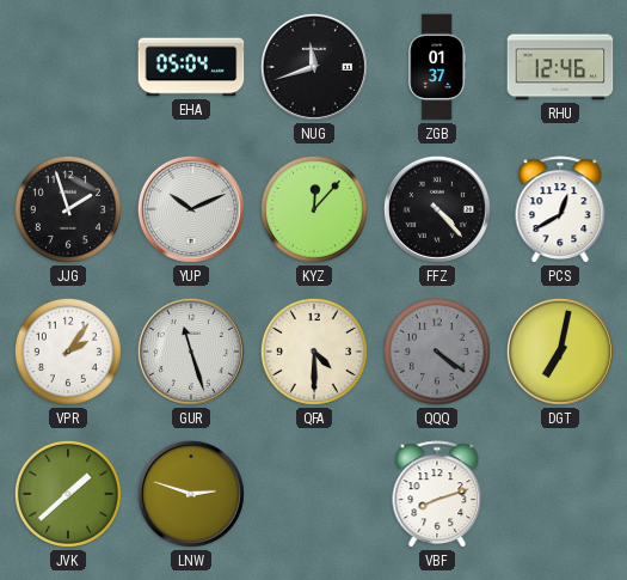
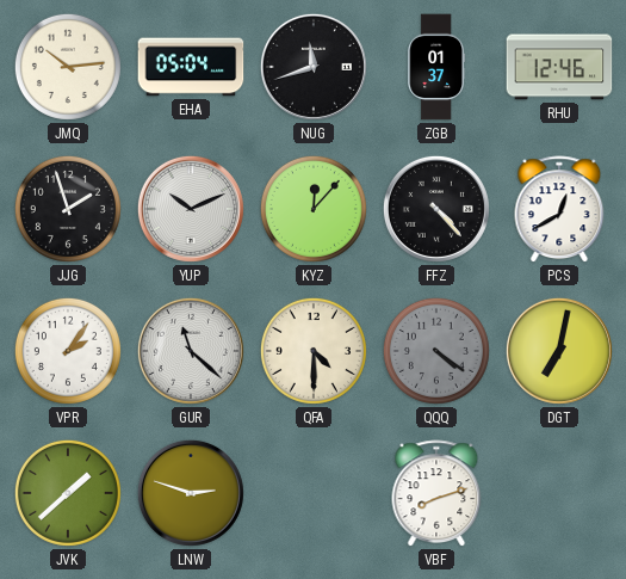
JMQ: none -> 10:14
GUR: 11:27 -> 11:22
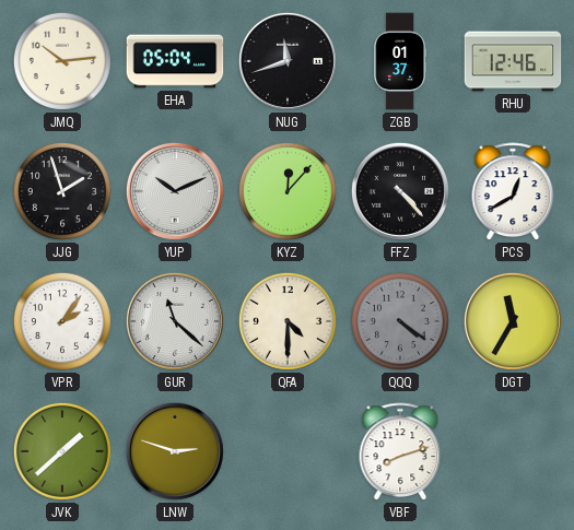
DGT: 7:02 -> 11:35
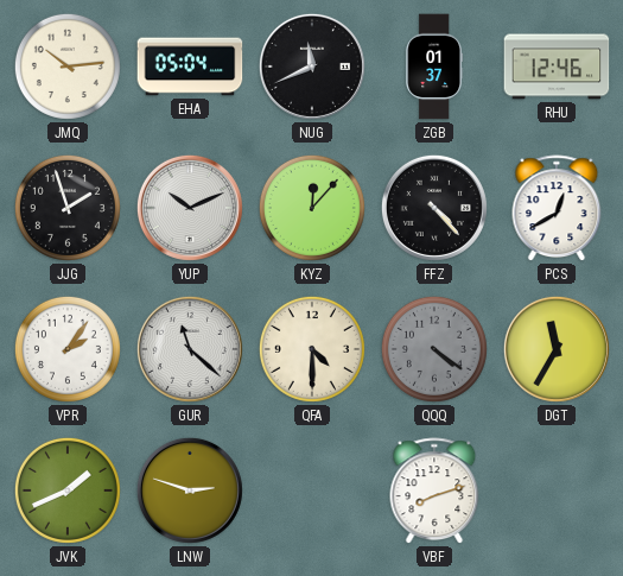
NUG: 11:42 -> 11:41
JVK: 1:38 -> 1:41
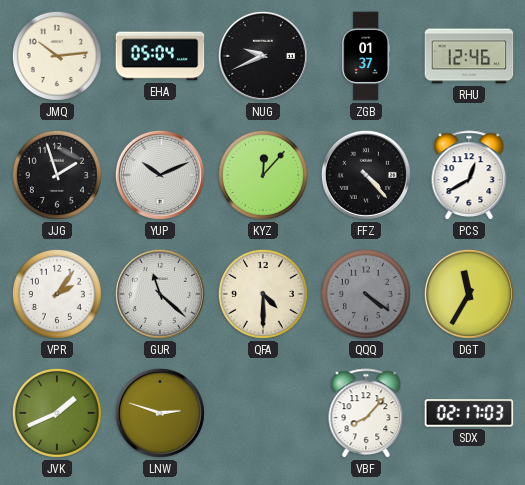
NUG: 11:41 -> 9:41
VBF: 8:12 -> 8:07
SDX: none -> 02:17
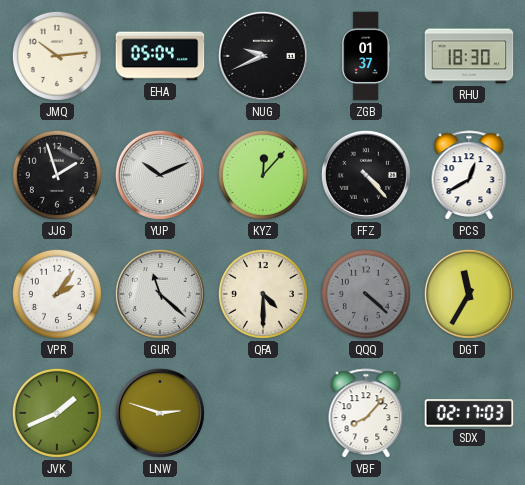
RHU: 12:46 -> 18:30
QQQ: 4:21 -> 4:22
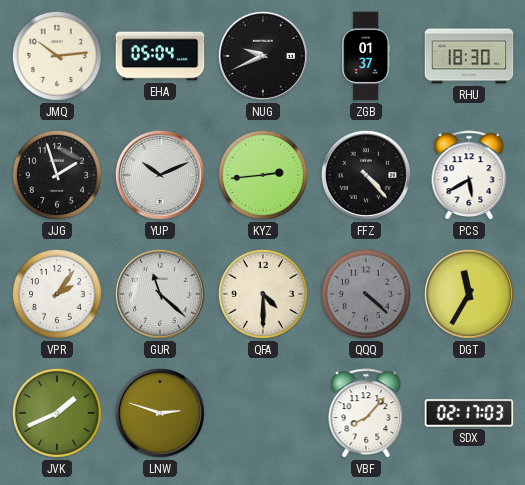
KYZ: 12:07 -> 2:44
PCS: 12:40 -> 5:40
